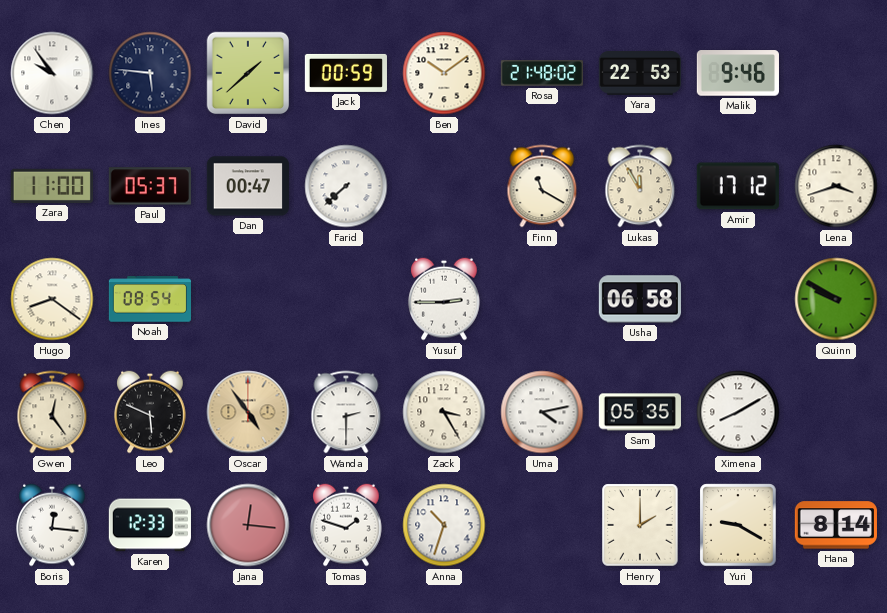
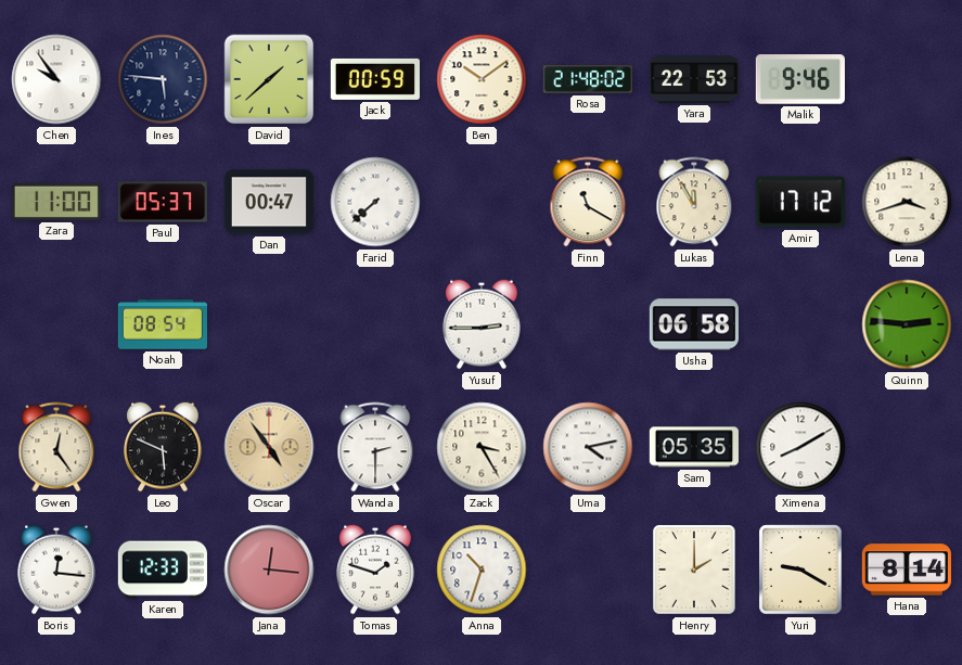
Hugo: 8:21 -> none
Quinn: 9:50 -> 2:46
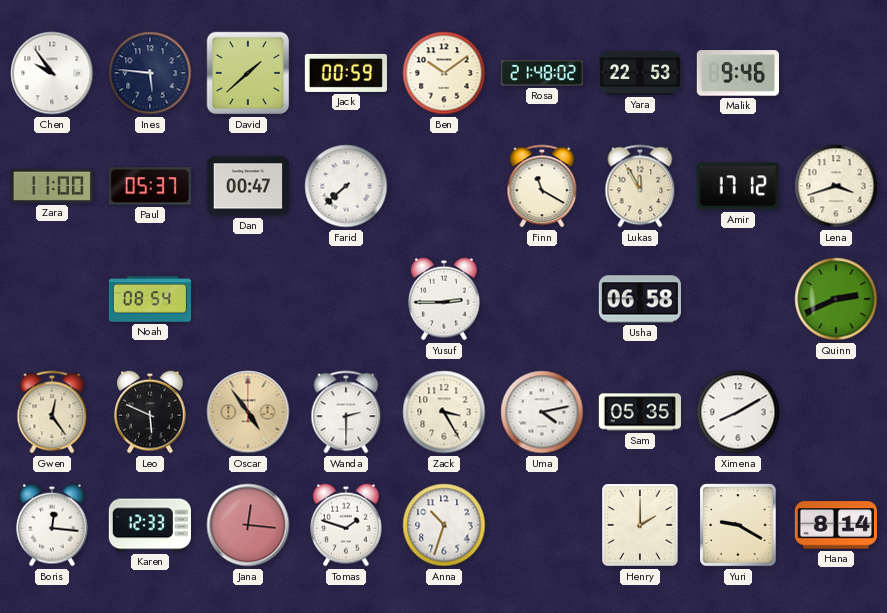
Quinn: 2:46 -> 2:41
